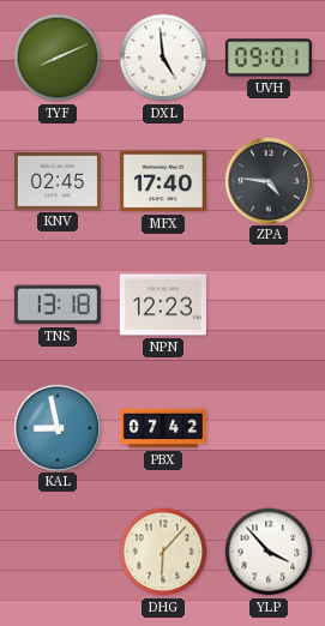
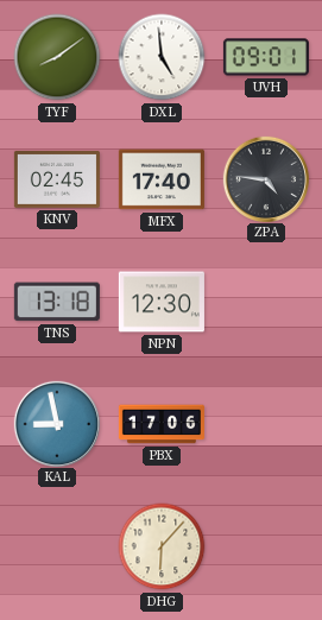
TYF: 8:11 -> 8:09
NPN: 12:23 -> 12:30
PBX: 07:42 -> 17:06
YLP: 3:53 -> none
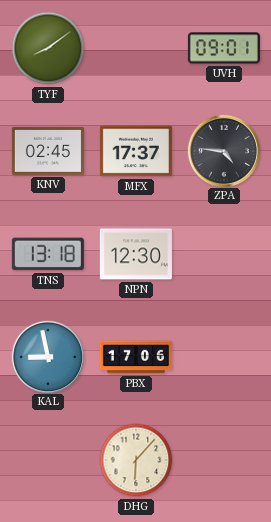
DXL: 4:59 -> none
MFX: 17:40 -> 17:37
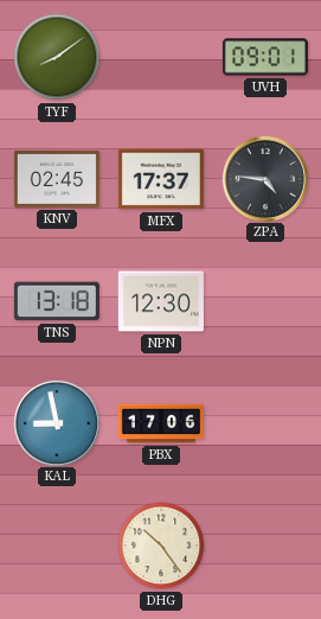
DHG: 6:07 -> 10:24
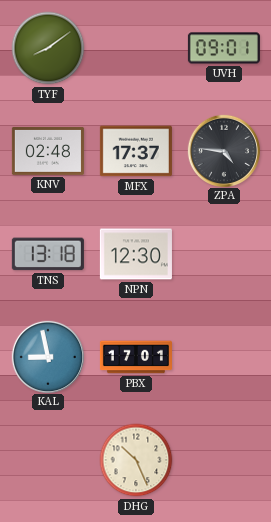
KNV: 02:45 -> 02:48
PBX: 17:06 -> 17:01
DHG: 10:24 -> 10:26
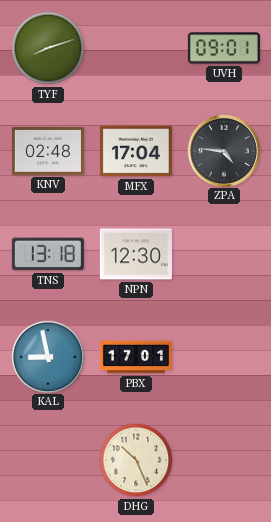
TYF: 8:09 -> 8:12
MFX: 17:37 -> 17:04
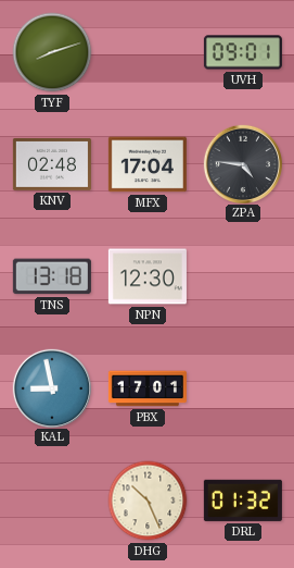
DRL: none -> 01:32
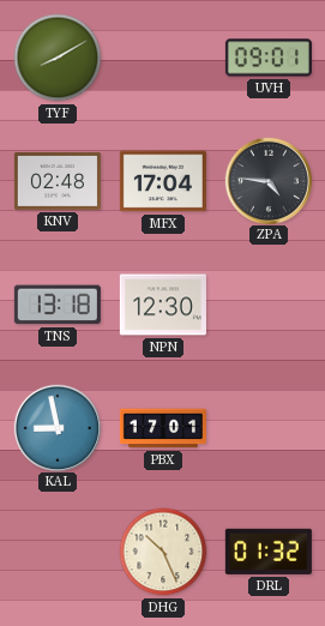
TYF: 8:12 -> 8:10
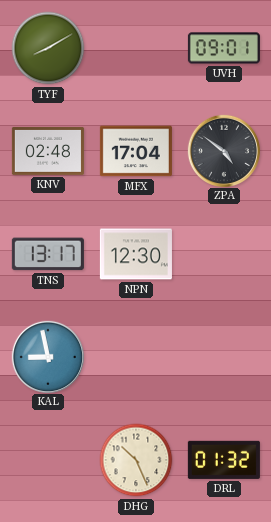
ZPA: 4:46 -> 4:51
TNS: 13:18 -> 13:17
PBX: 17:01 -> none
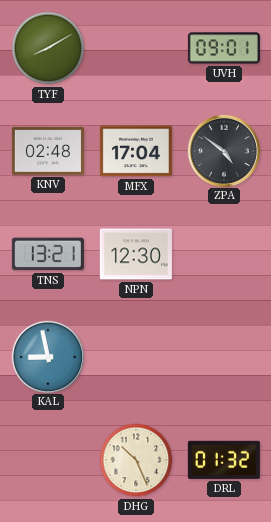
TNS: 13:17 -> 13:21
